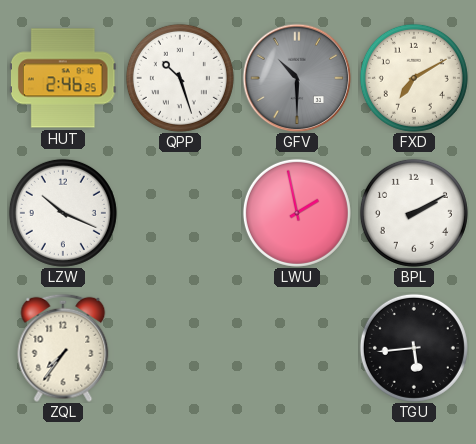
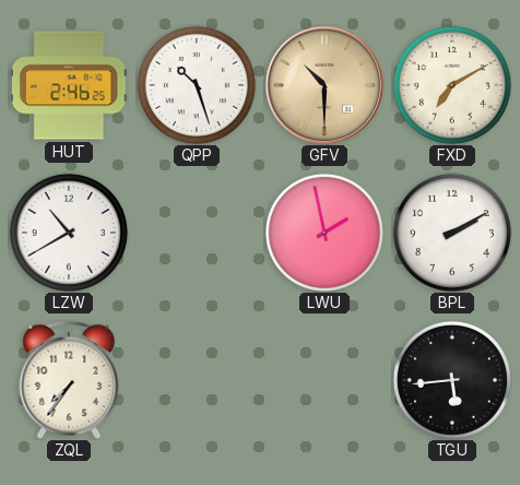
GFV dial: grey -> champagne
LZW: 10:19 -> 10:40
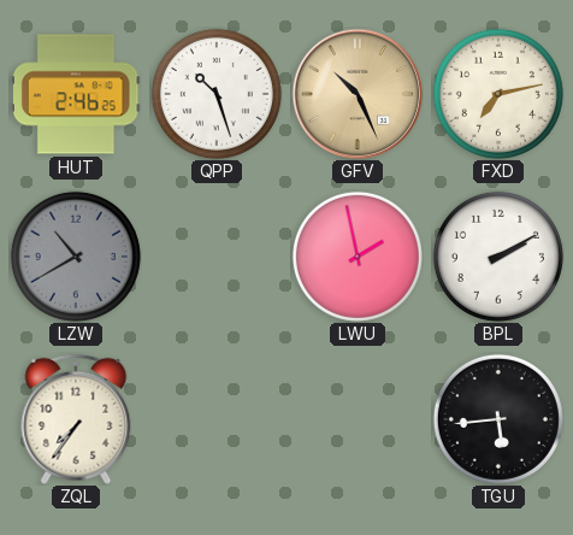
GFV: 10:30 -> 10:26
FXD: 7:10 -> 7:13
LZW dial: white -> grey
